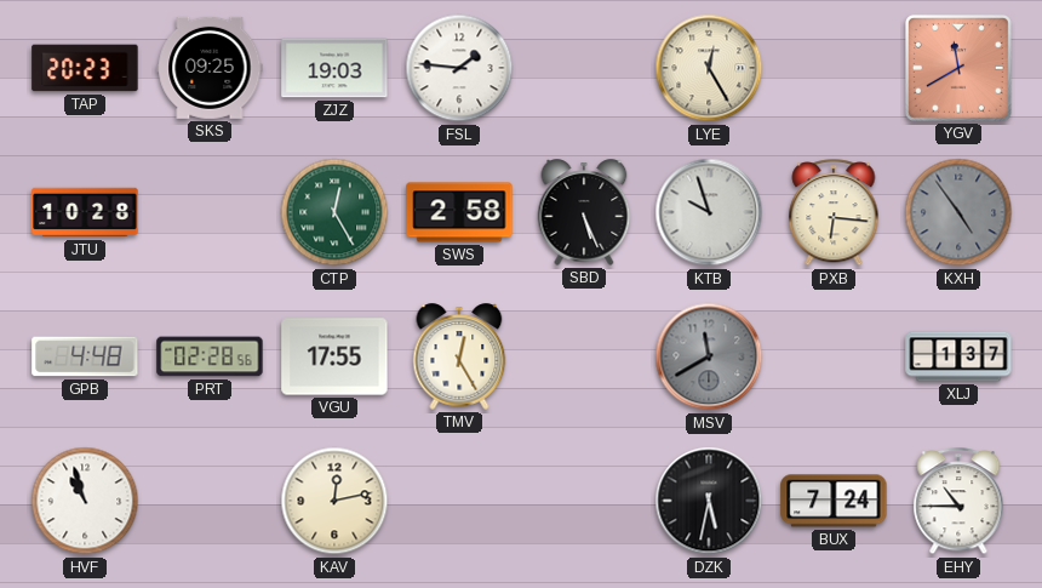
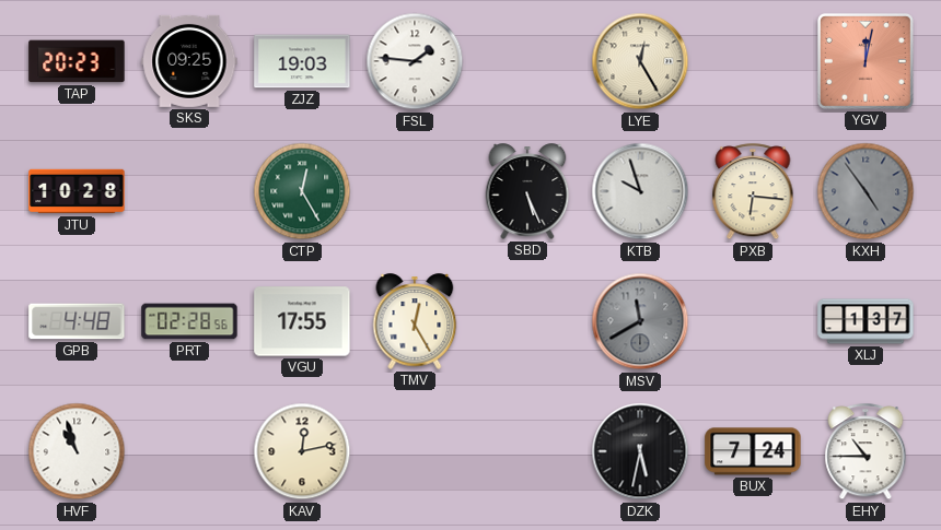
YGV: 11:40 -> 12:02
SWS: 2:58 -> none
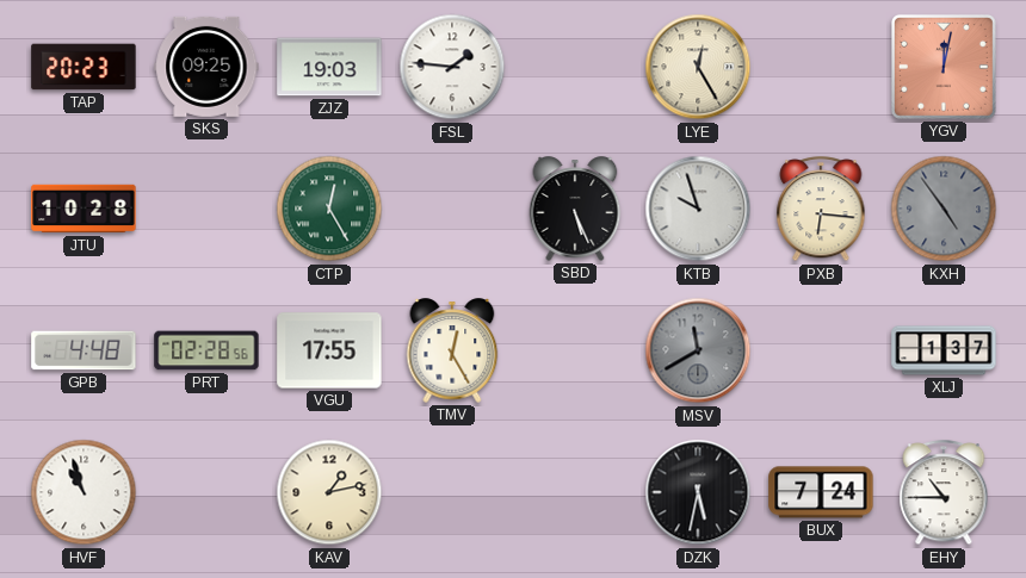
KAV: 12:13 -> 1:13
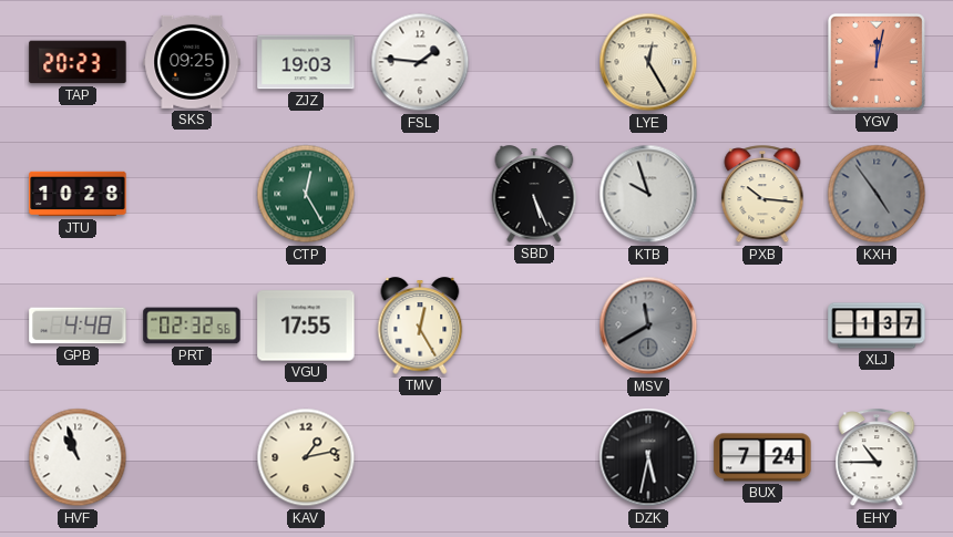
PXB: 6:16 -> 10:16
PRT: 02:28 -> 02:32
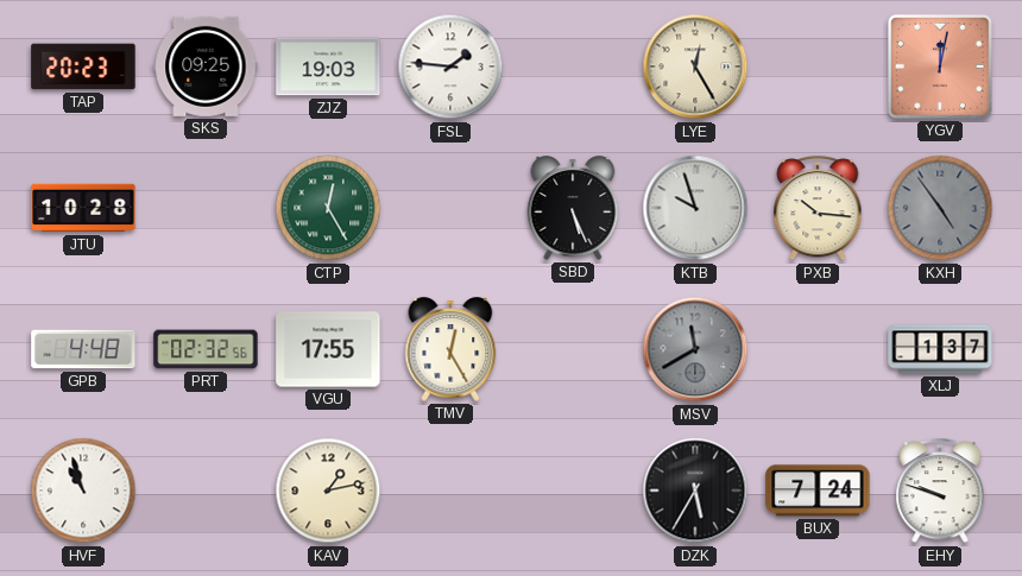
DZK: 5:32 -> 5:35
EHY: 10:45 -> 9:48
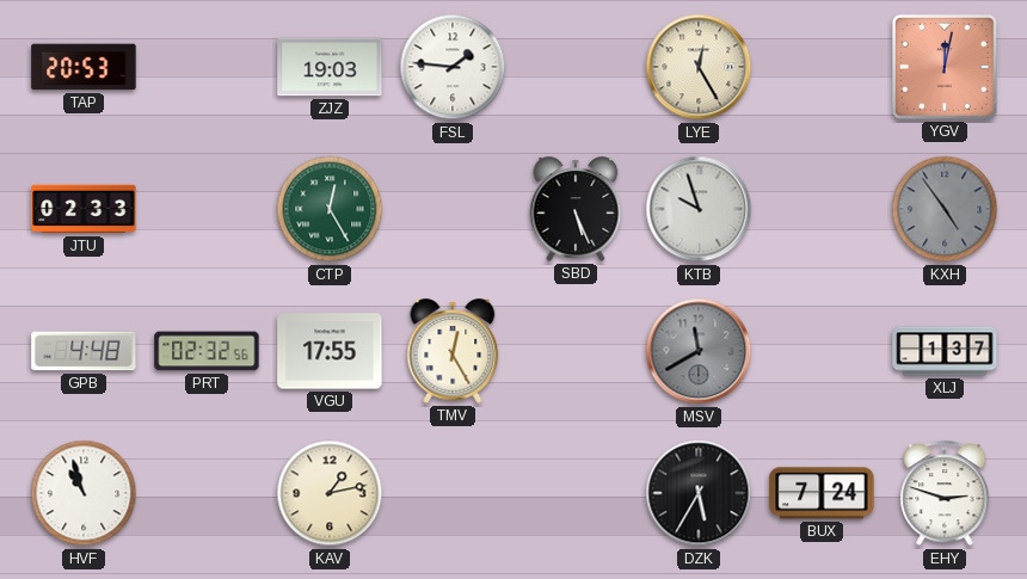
TAP: 20:23 -> 20:53
SKS: 09:25 -> none
JTU: 10:28 -> 02:33
PXB: 10:16 -> none
EHY: 9:48 -> 2:48
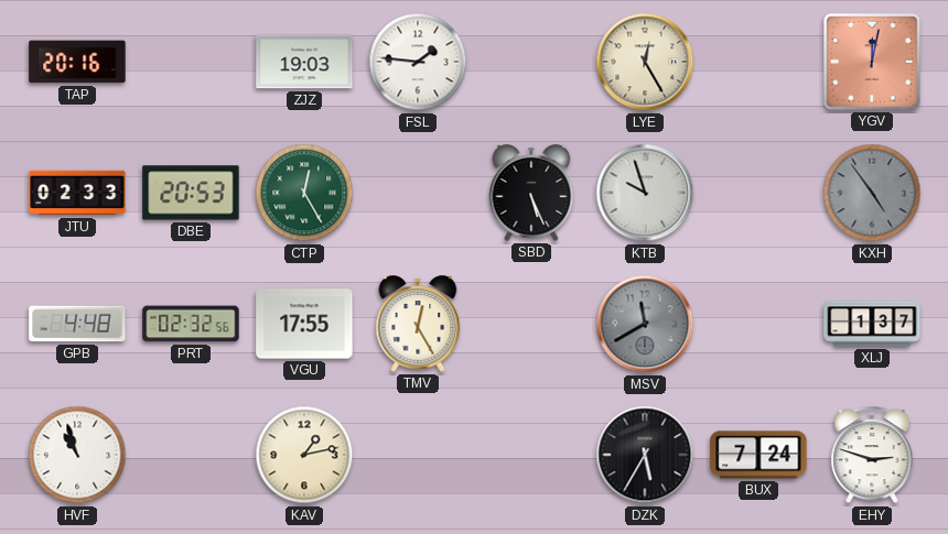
TAP: 20:53 -> 20:16
DBE: none -> 20:53
